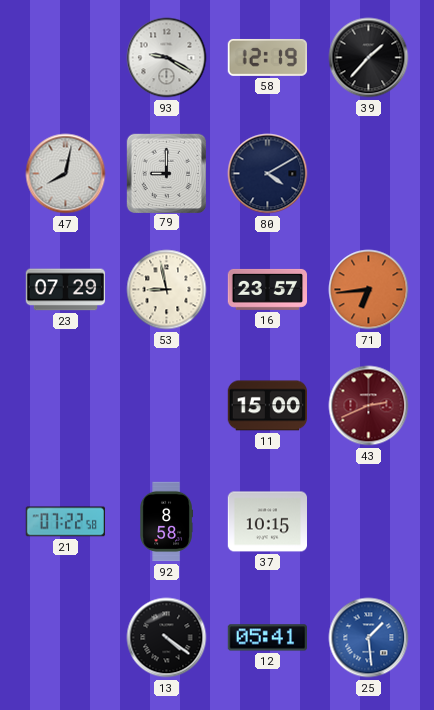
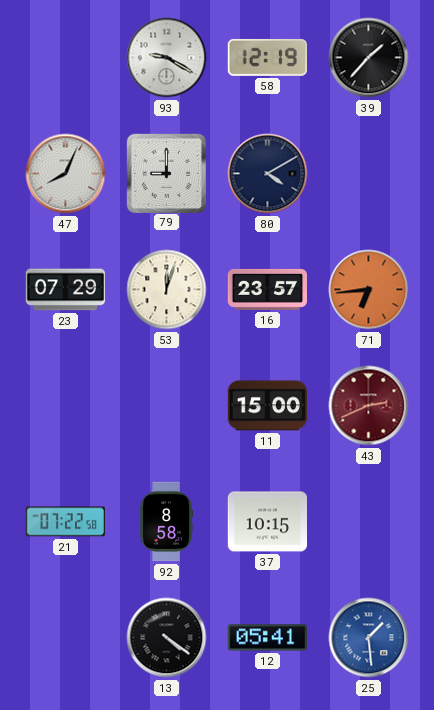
47: 8:02 -> 8:04
53: 8:58 -> 12:03
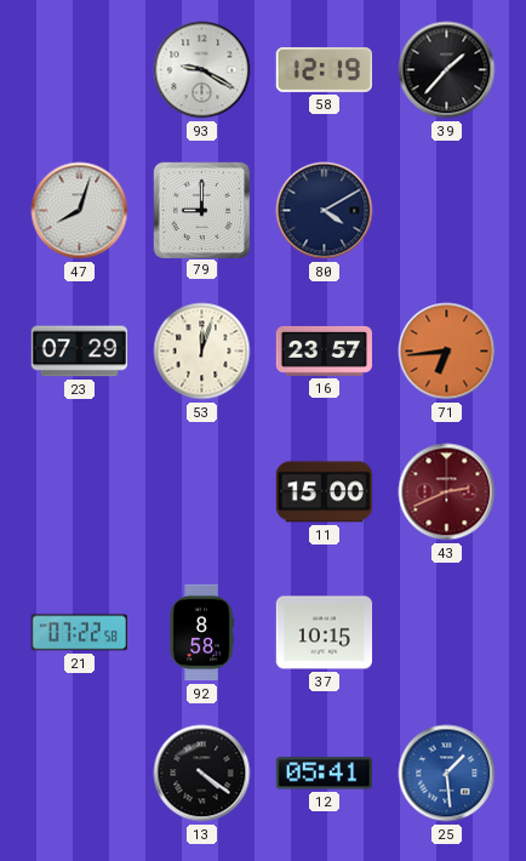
47: 8:04 -> 8:03
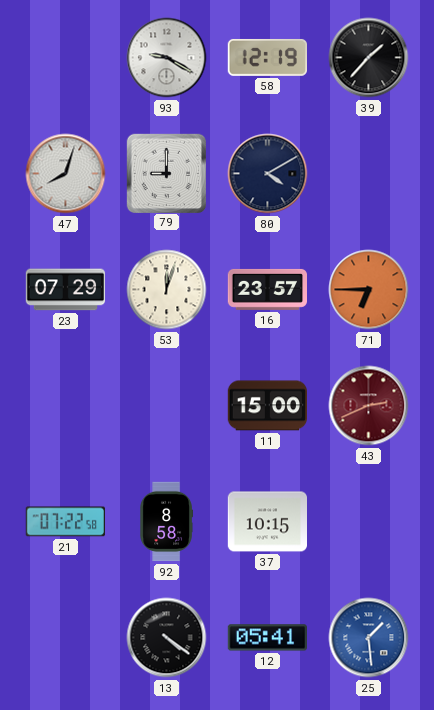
71: 6:44 -> 6:45
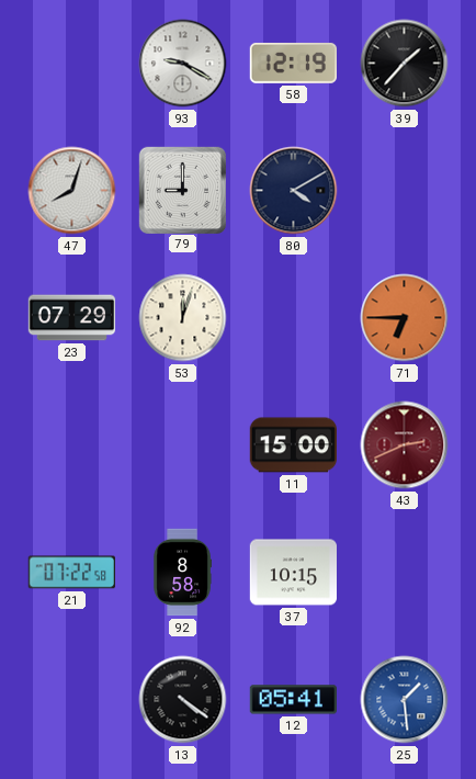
16: 23:57 -> none
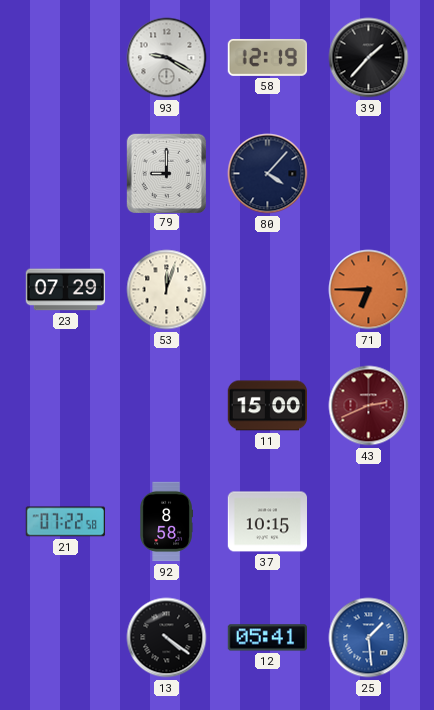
47: 8:03 -> none
80: 4:10 -> 4:07
